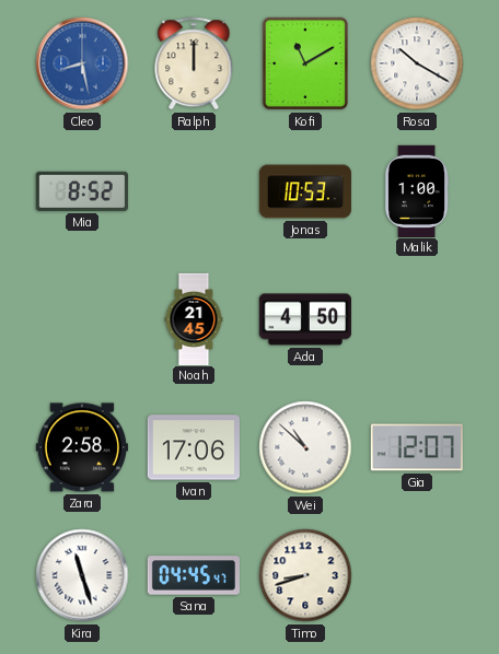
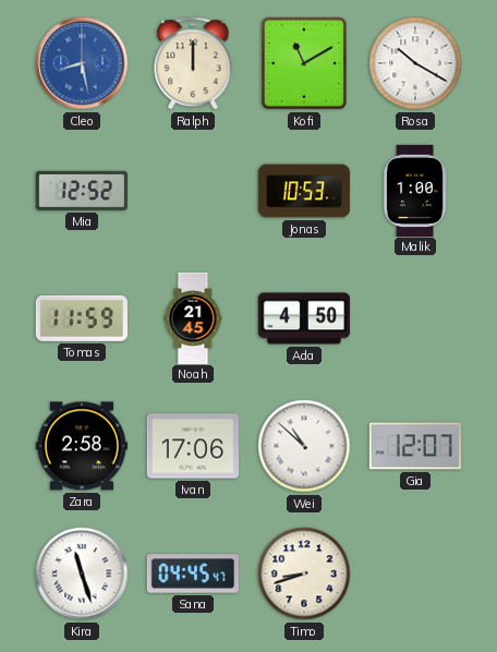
Mia: 8:52 -> 12:52
Tomas: none -> 11:59
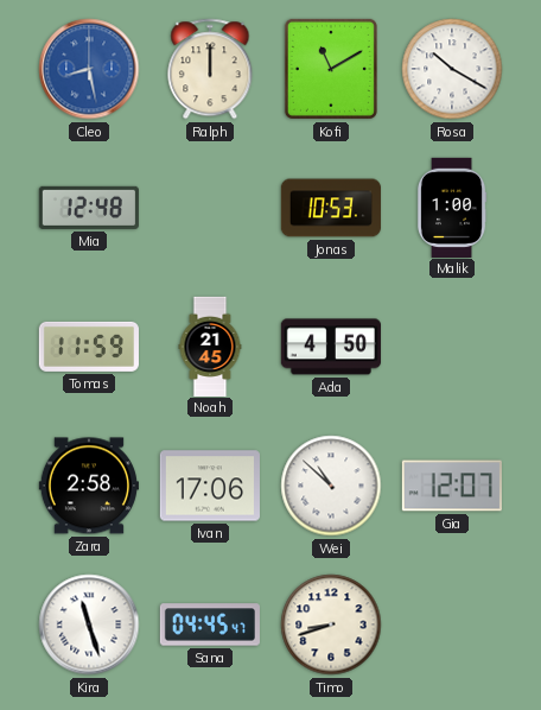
Mia: 12:52 -> 12:48
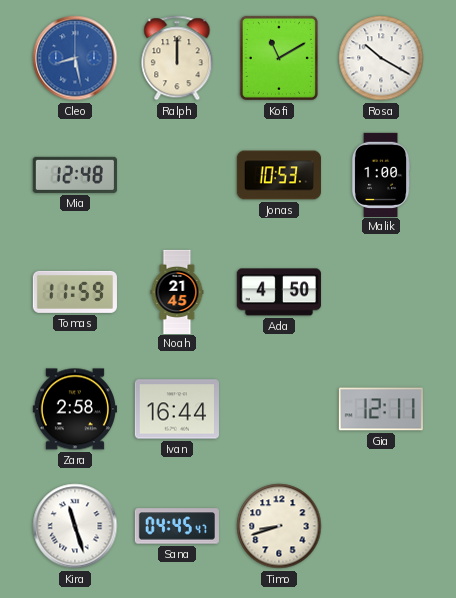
Ivan: 17:06 -> 16:44
Wei: 10:52 -> none
Gia: 12:07 -> 12:11
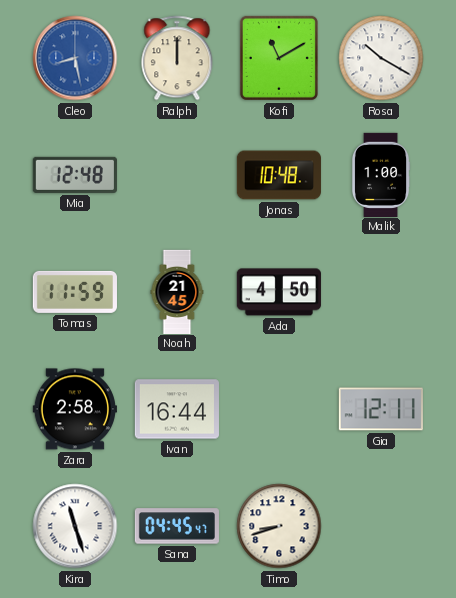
Jonas: 10:53 -> 10:48
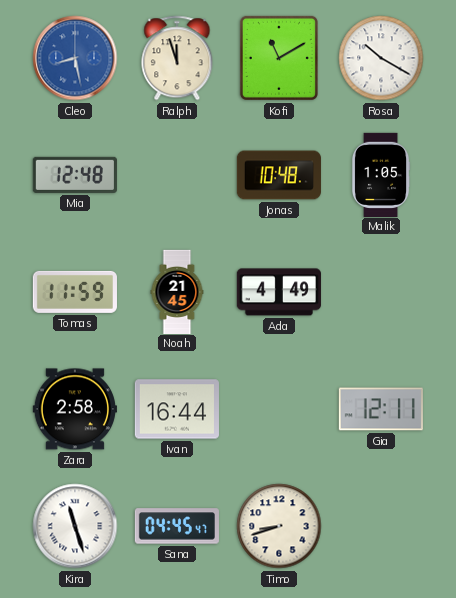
Ralph: 12:00 -> 11:57
Malik: 1:00 -> 1:05
Ada: 4:50 -> 4:49
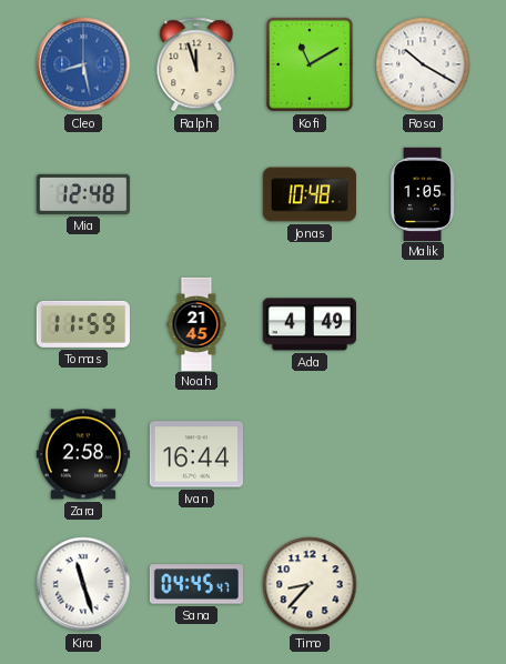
Gia: 12:11 -> none
Timo: 8:42 -> 8:37
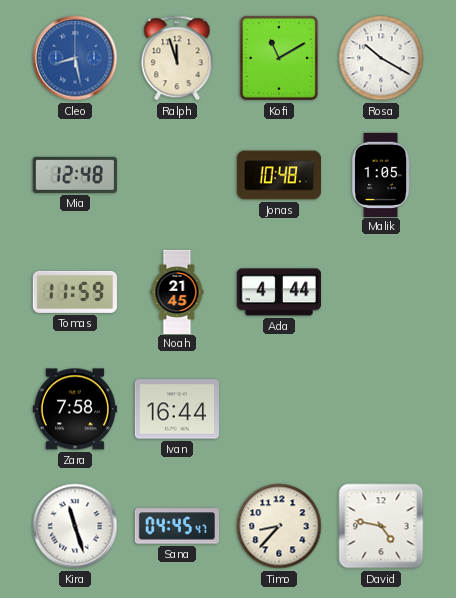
Ada: 4:49 -> 4:44
Zara: 2:58 -> 7:58
David: none -> 4:47
